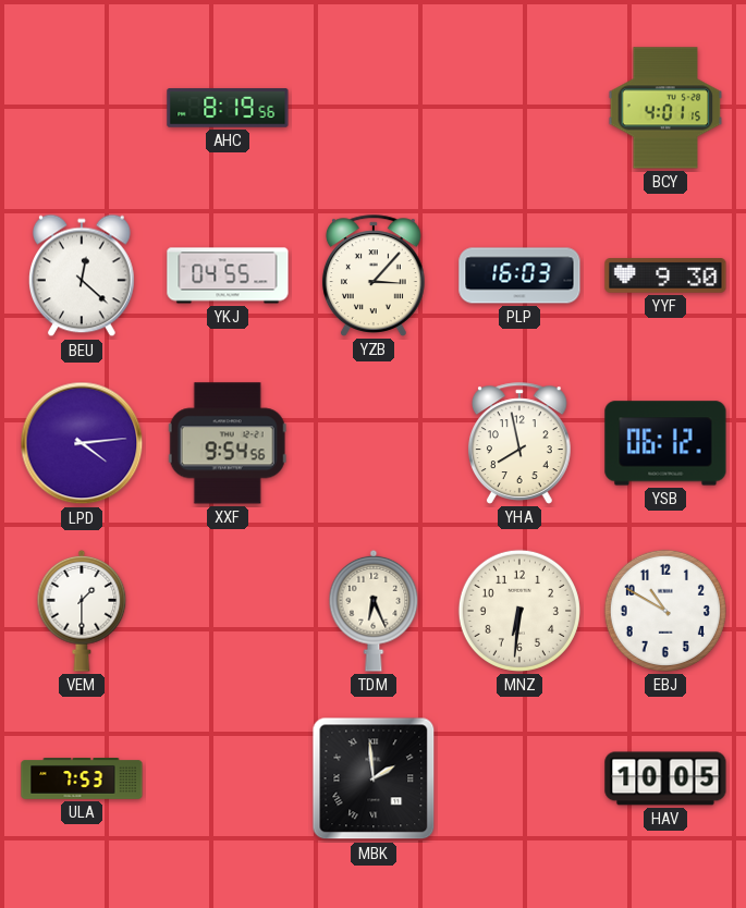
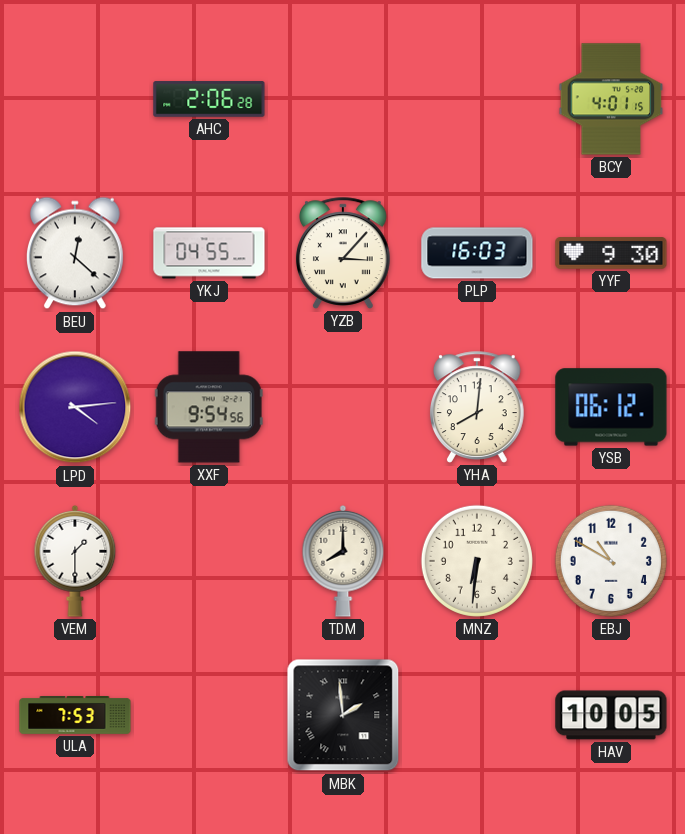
AHC: 8:19 -> 2:06
YHA: 7:58 -> 8:01
TDM: 6:26 -> 8:00
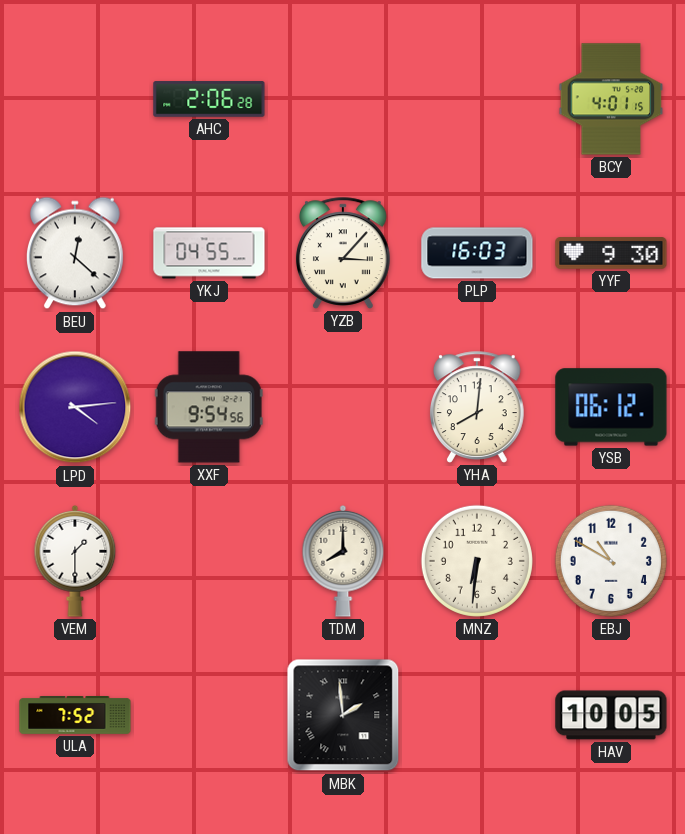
ULA: 7:53 -> 7:52
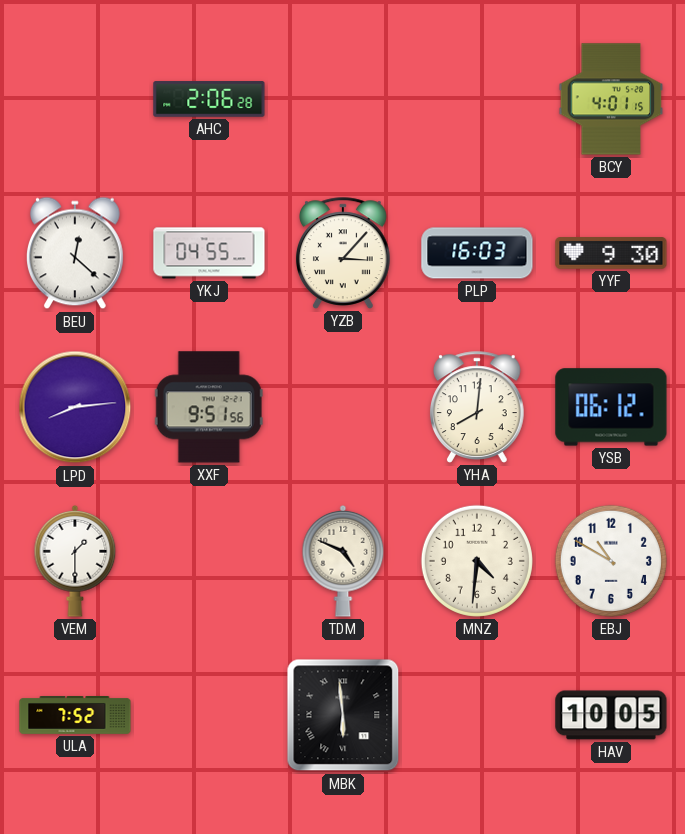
LPD: 4:14 -> 8:14
XXF: 9:54 -> 9:51
TDM: 8:00 -> 4:49
MNZ: 6:31 -> 4:31
MBK: 1:59 -> 5:59
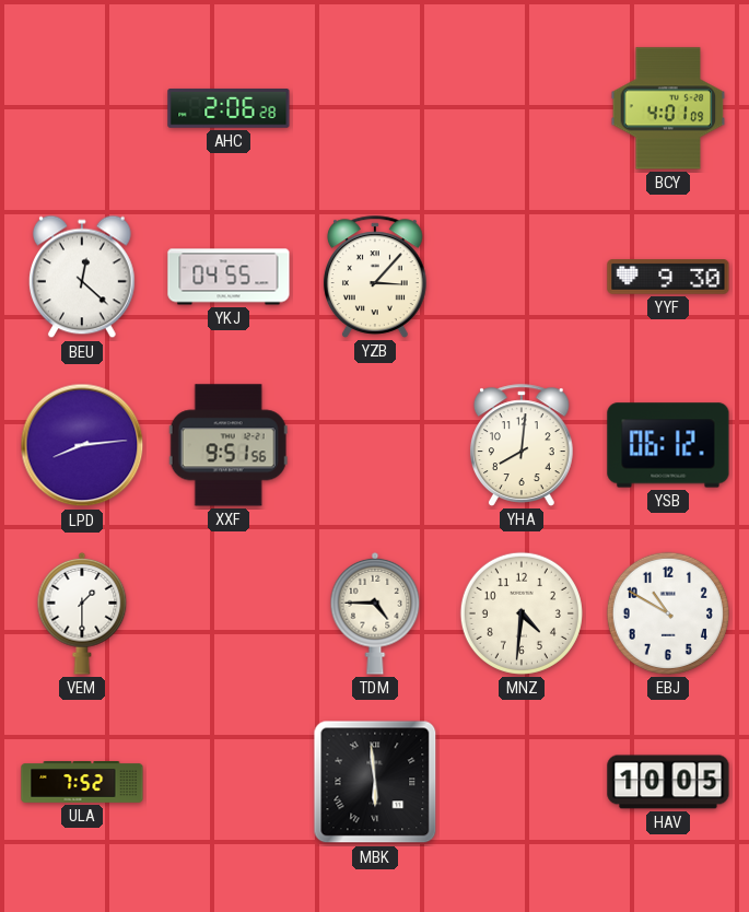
BCY: 4:01:15 -> 4:01:09
PLP: 16:03 -> none
TDM: 4:49 -> 4:45
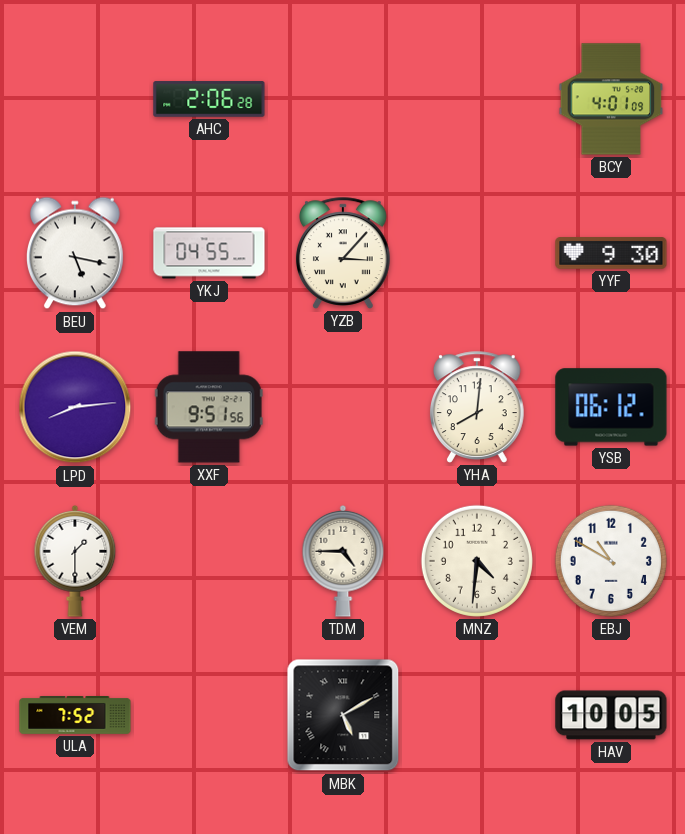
BEU: 12:22 -> 5:17
MBK: 5:59 -> 5:10
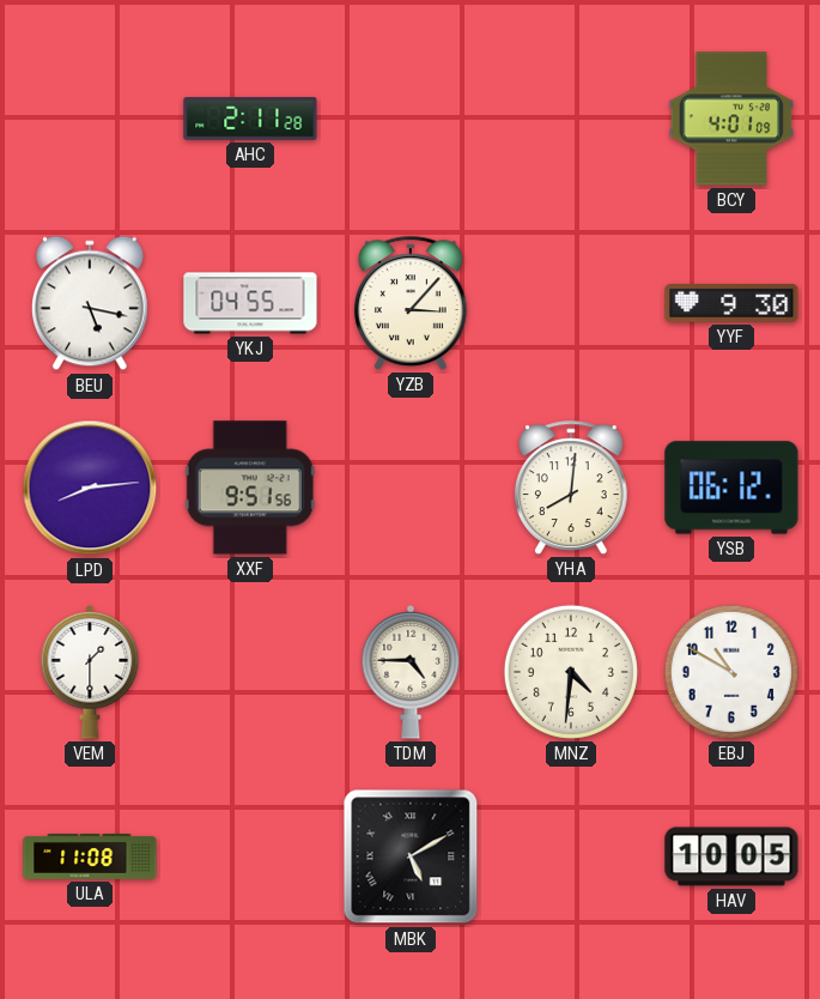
AHC: 2:06 -> 2:11
ULA: 7:52 -> 11:08
